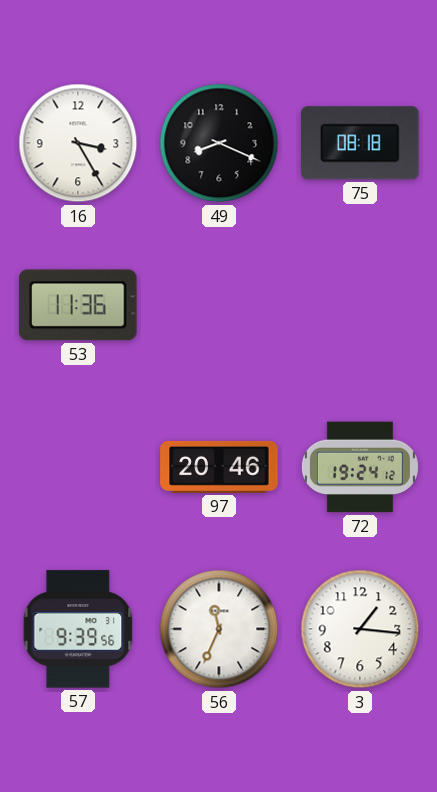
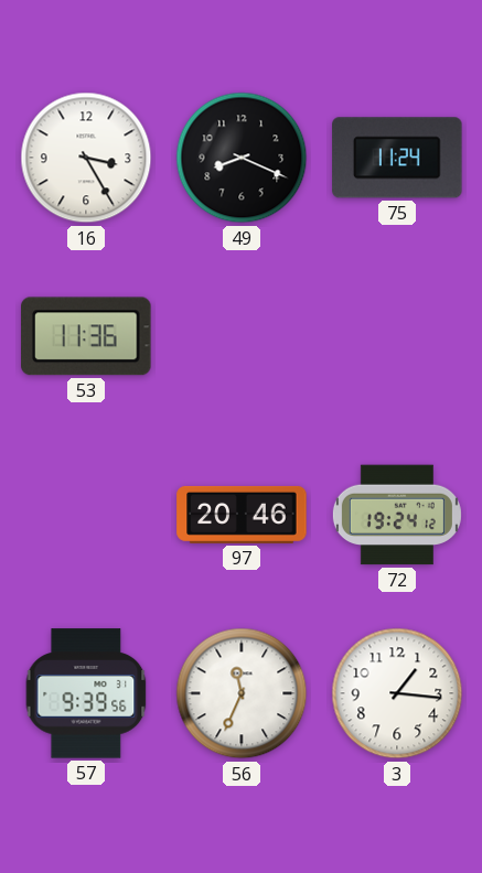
75: 08:18 -> 11:24
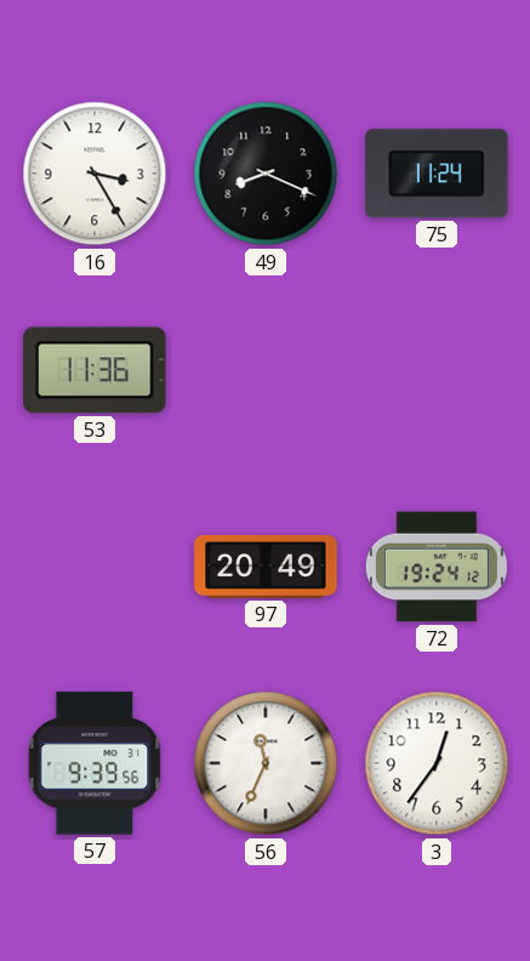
97: 20:46 -> 20:49
3: 1:16 -> 12:36
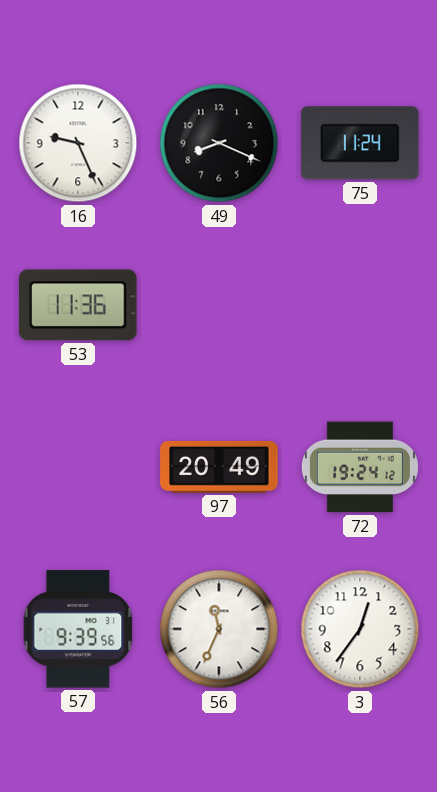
16: 3:25 -> 9:26
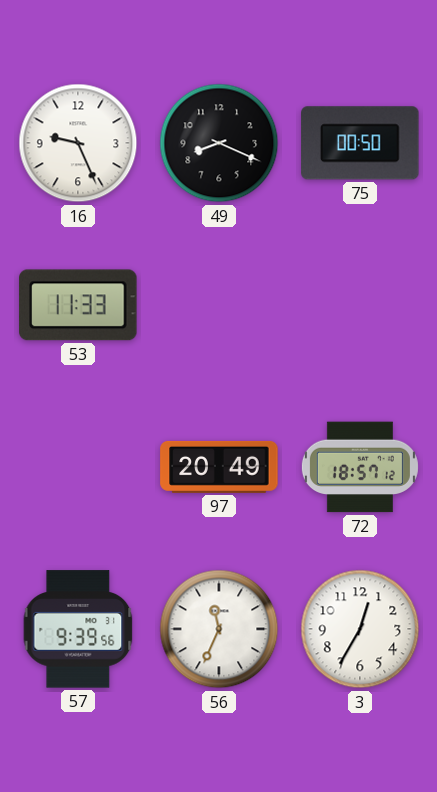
75: 11:24 -> 00:50
53: 11:36 -> 11:33
72: 19:24 -> 18:57
3: 12:36 -> 12:35
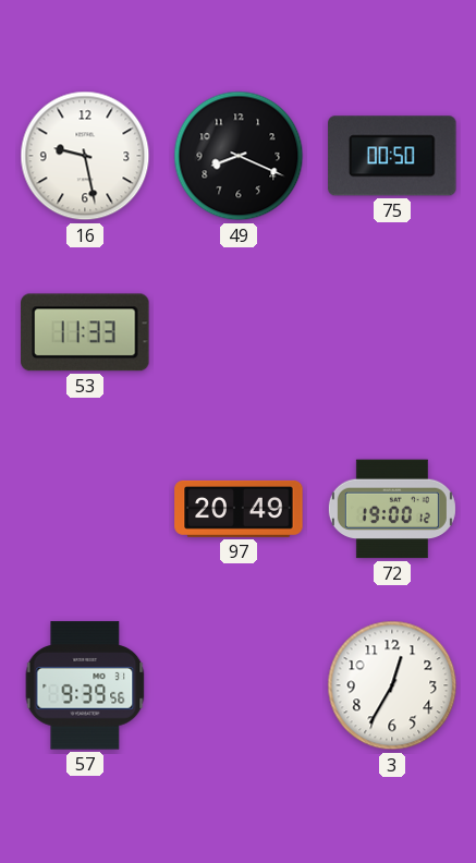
16: 9:26 -> 9:28
72: 18:57 -> 19:00
56: 11:34 -> none
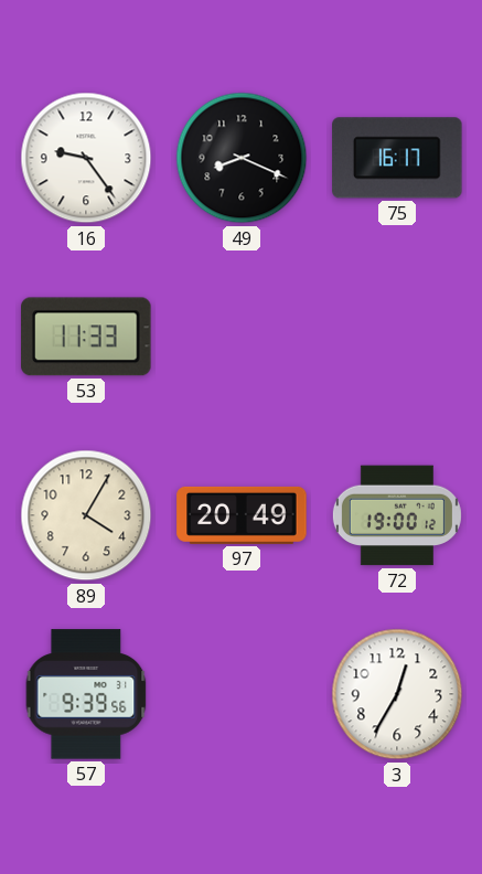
16: 9:28 -> 9:24
75: 00:50 -> 16:17
89: none -> 4:05
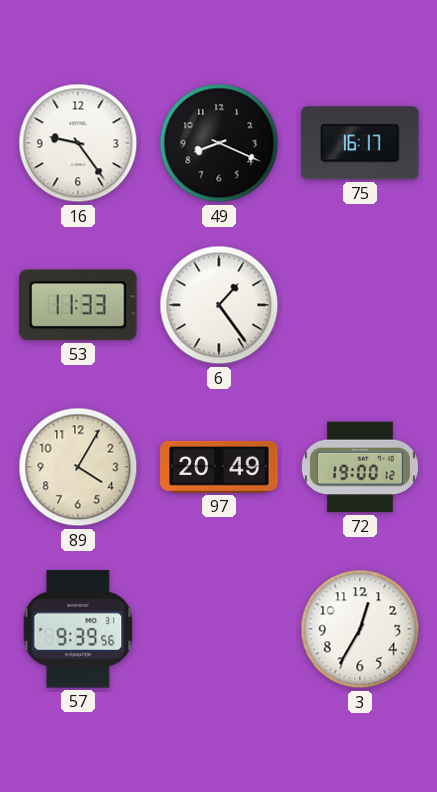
6: none -> 1:24
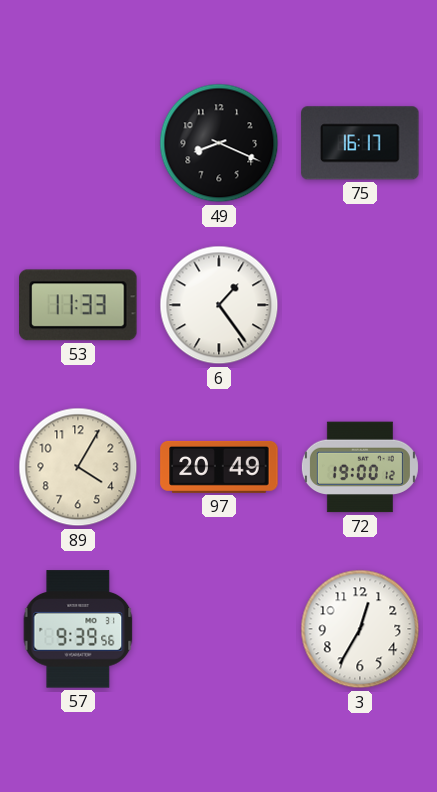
16: 9:24 -> none
